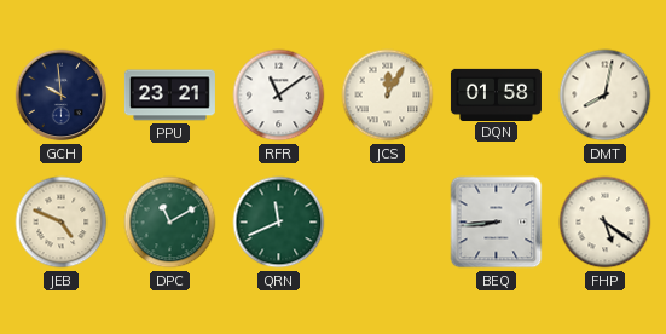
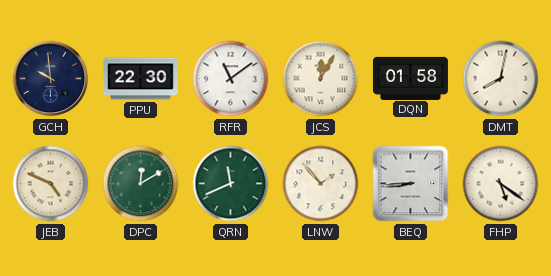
PPU: 23:21 -> 22:30
DPC: 11:10 -> 12:10
LNW: none -> 1:53
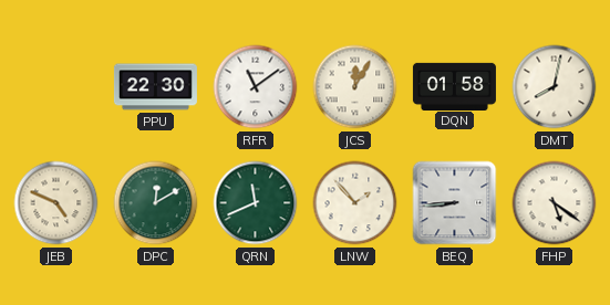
GCH: 9:59 -> none
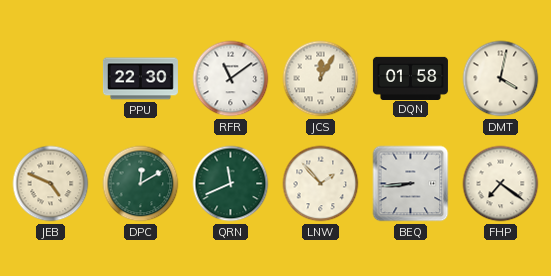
DMT: 8:02 -> 4:02
FHP: 5:21 -> 7:21
